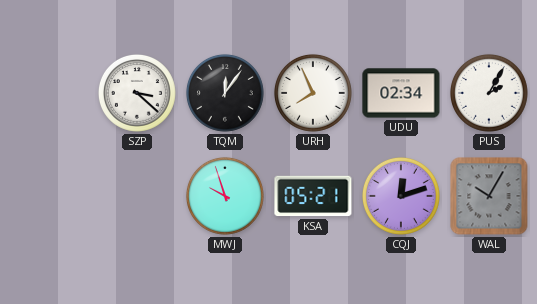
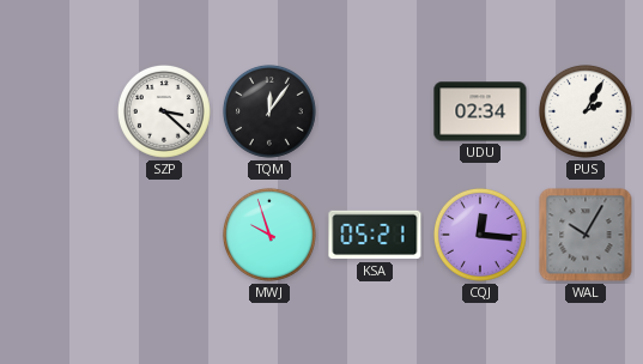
URH: 7:56 -> none
CQJ: 12:12 -> 12:16
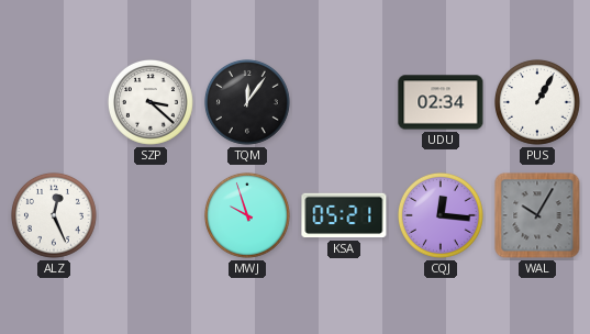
PUS: 2:05 -> 1:05
ALZ: none -> 12:26
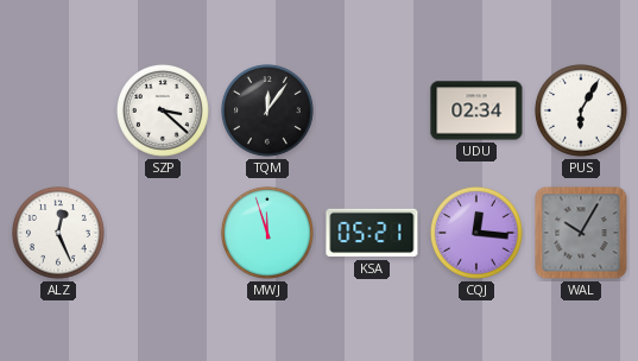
PUS: 1:05 -> 6:05
MWJ: 9:57 -> 11:57
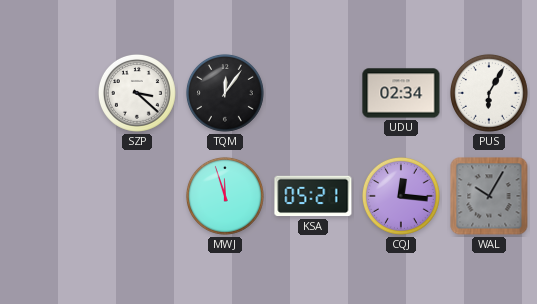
ALZ: 12:26 -> none
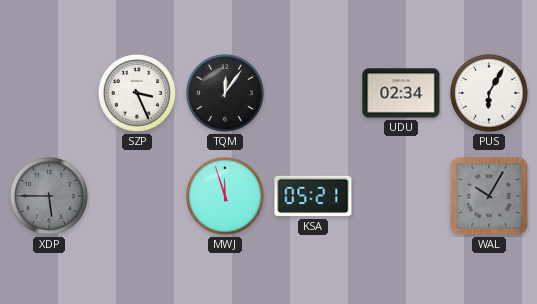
SZP: 3:22 -> 3:26
XDP: none -> 5:45
CQJ: 12:16 -> none
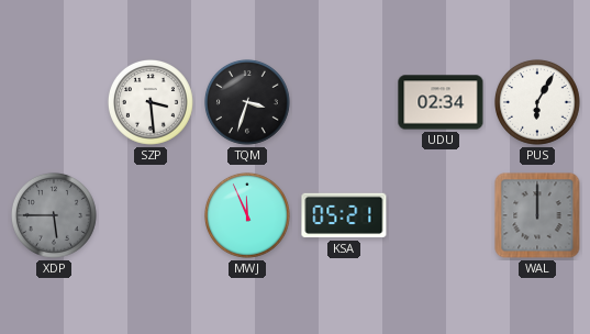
SZP: 3:26 -> 3:29
TQM: 12:06 -> 3:33
MWJ: 11:57 -> 11:56
WAL: 10:05 -> 12:00
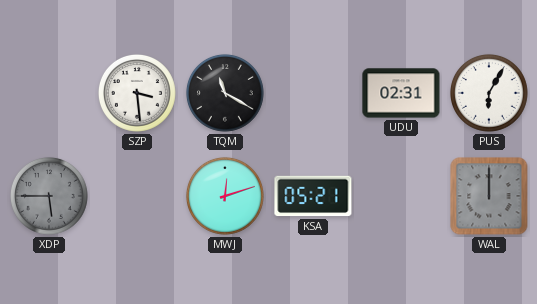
TQM: 3:33 -> 11:20
UDU: 02:34 -> 02:31
MWJ: 11:56 -> 12:12
